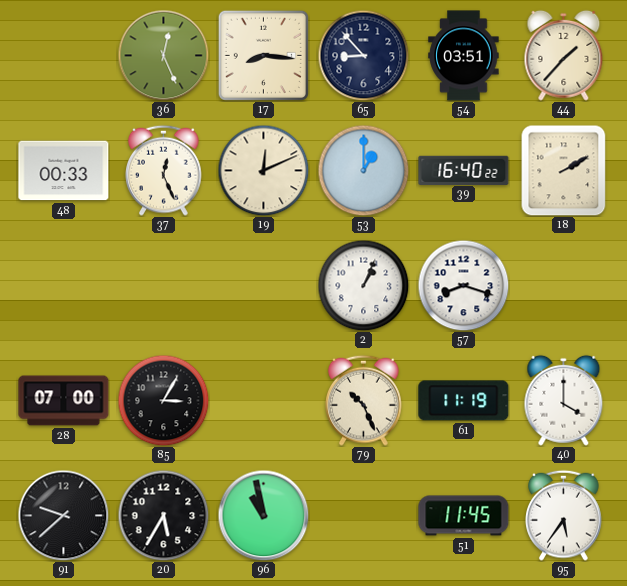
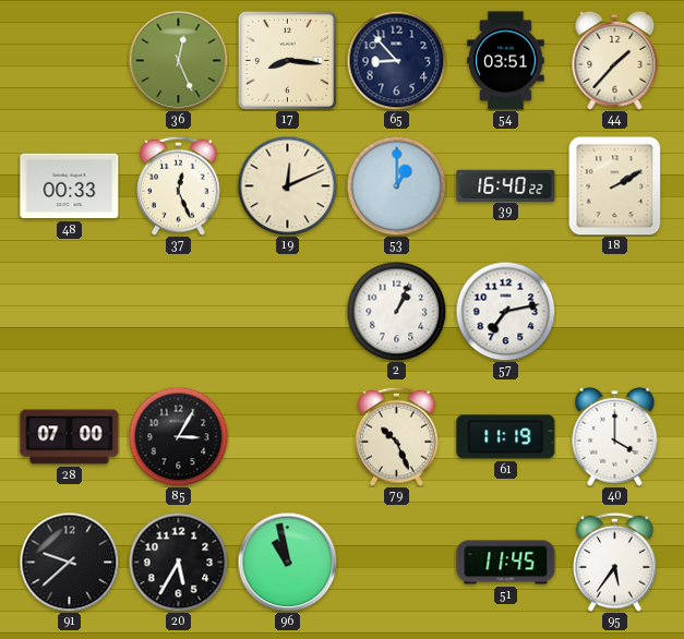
57: 8:18 -> 7:13
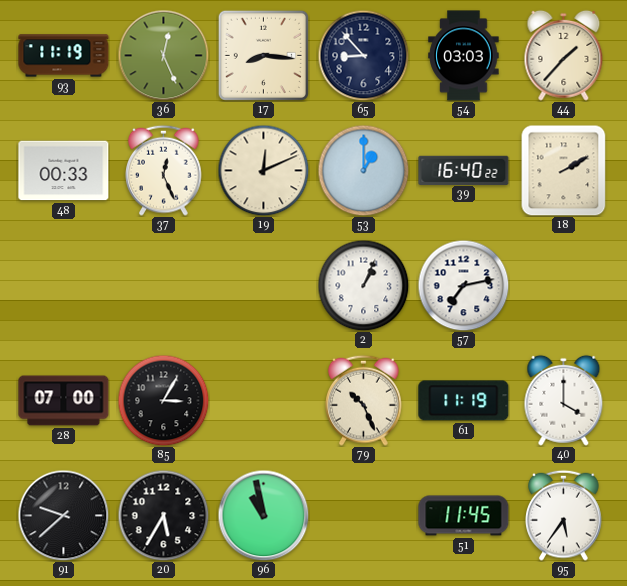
93: none -> 11:19
54: 03:51 -> 03:03
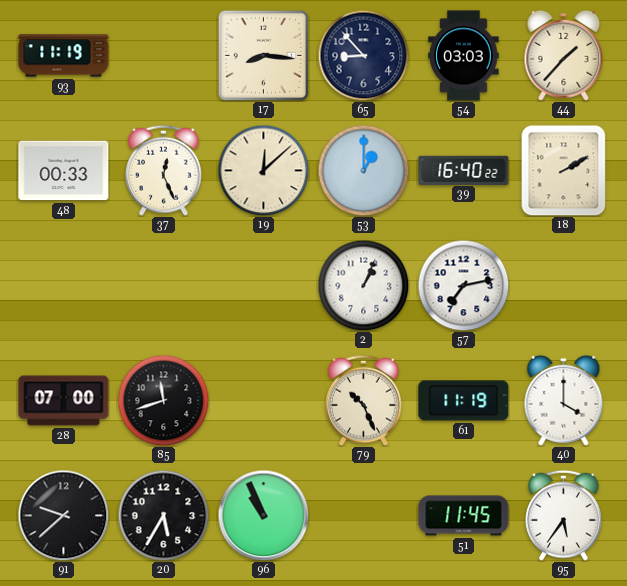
36: 12:26 -> none
19: 12:11 -> 12:08
85: 3:05 -> 11:42
96: 10:58 -> 10:56
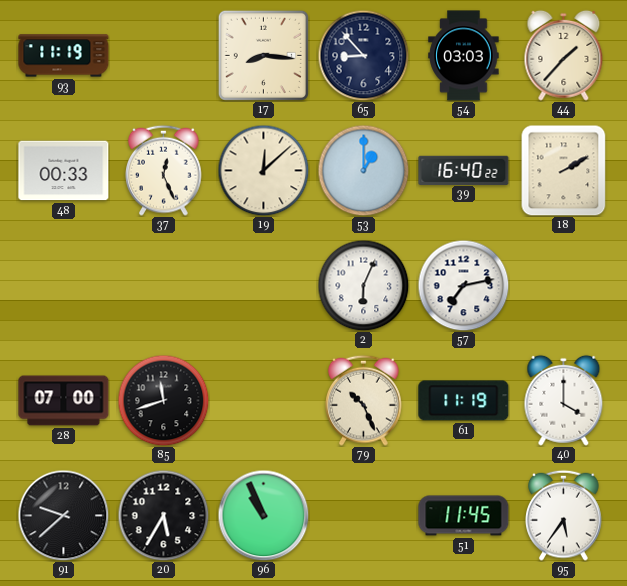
2: 1:04 -> 6:04
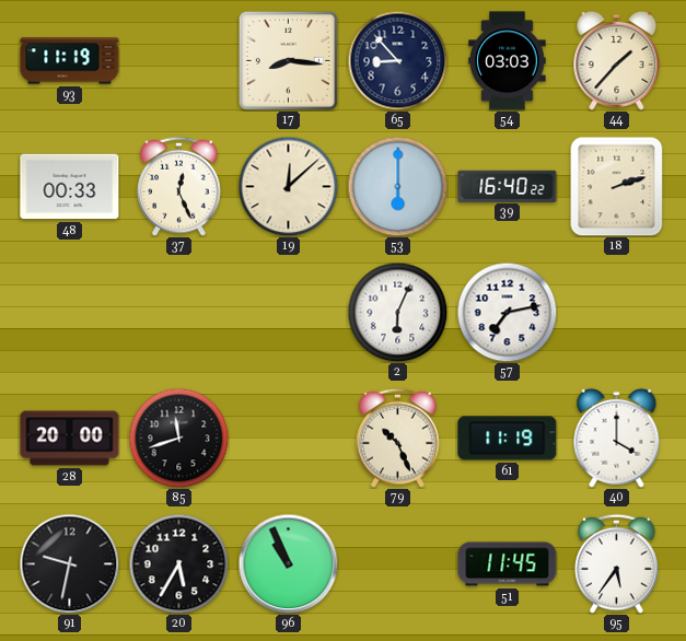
53: 1:00 -> 6:00
18: 2:10 -> 2:12
28: 07:00 -> 20:00
91: 9:38 -> 9:32
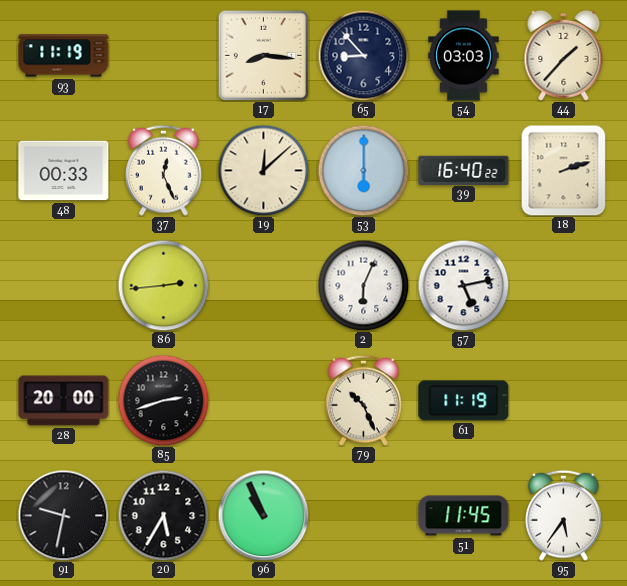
86: none -> 2:44
57: 7:13 -> 5:13
85: 11:42 -> 2:42
40: 4:00 -> none
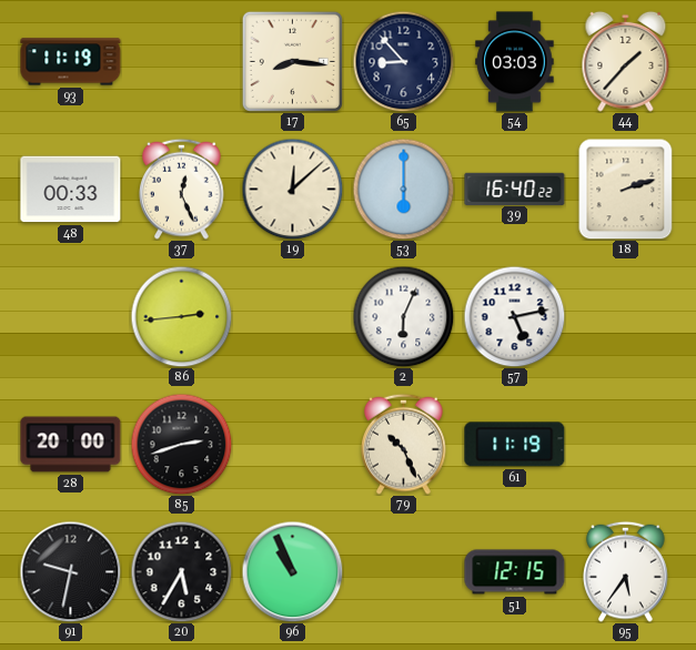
51: 11:45 -> 12:15
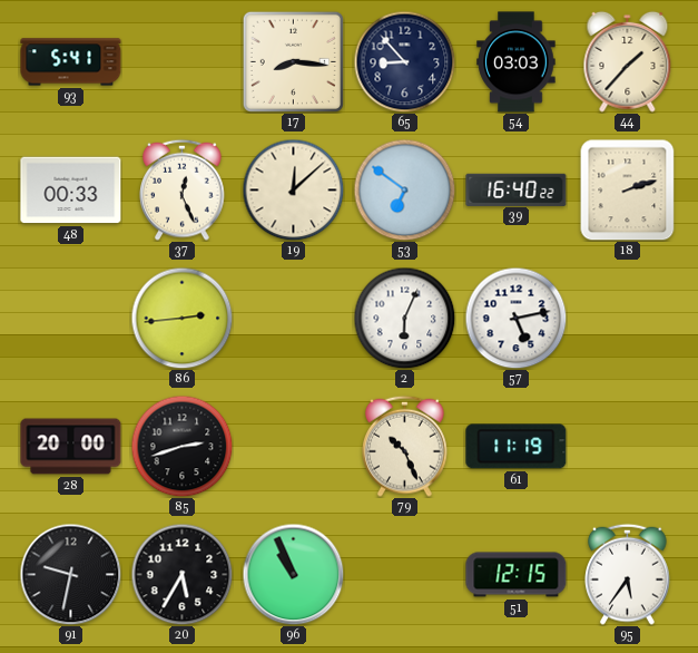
93: 11:19 -> 5:41
53: 6:00 -> 6:51
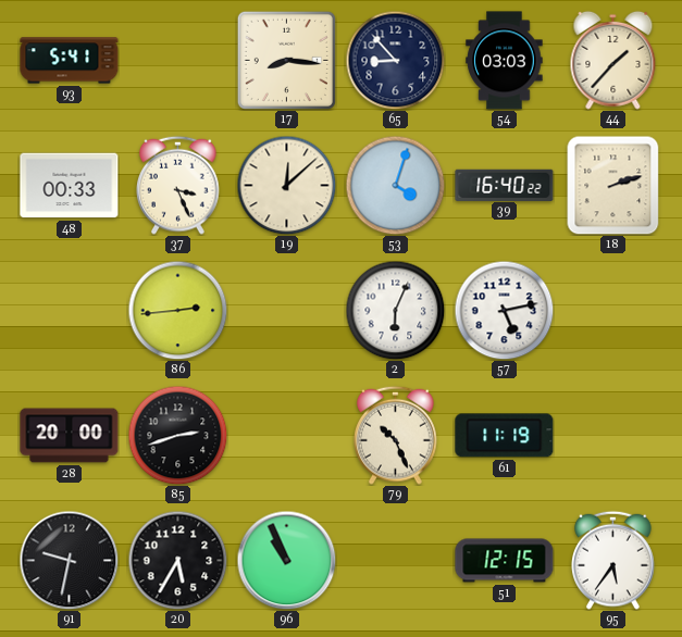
37: 12:26 -> 3:26
53: 6:51 -> 4:03
